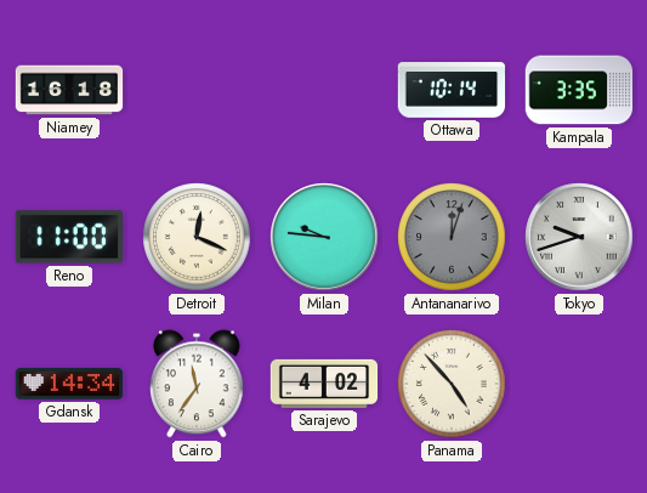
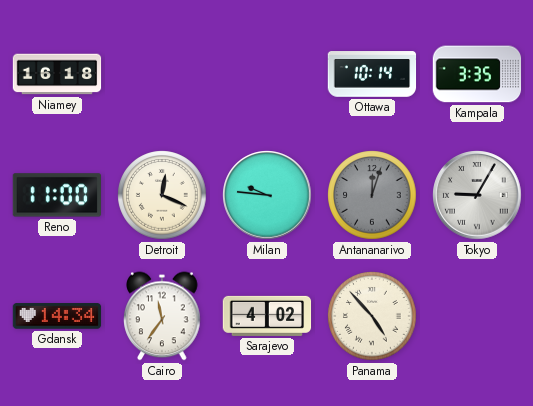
Tokyo: 9:42 -> 9:05
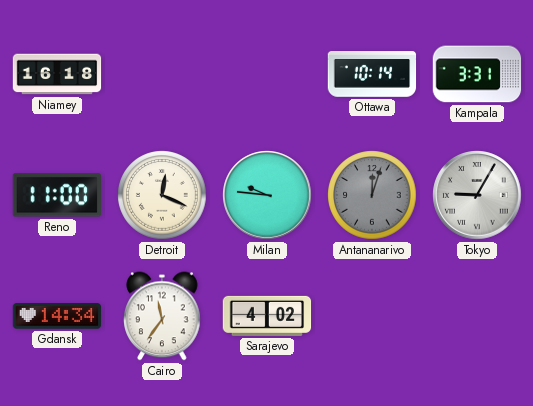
Kampala: 3:35 -> 3:31
Panama: 4:53 -> none
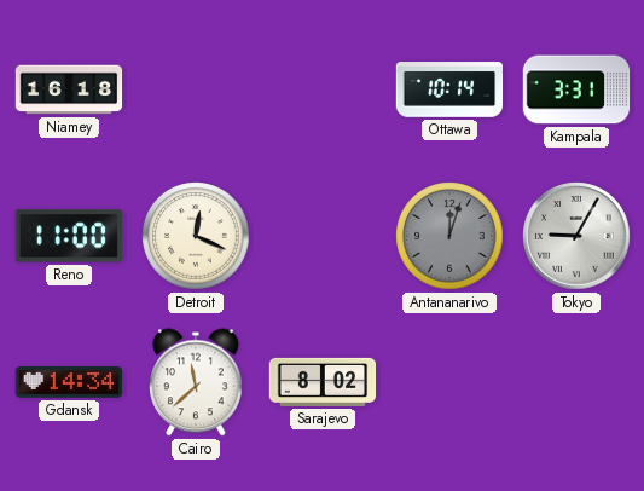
Milan: 9:46 -> none
Cairo: 11:36 -> 11:38
Sarajevo: 4:02 -> 8:02
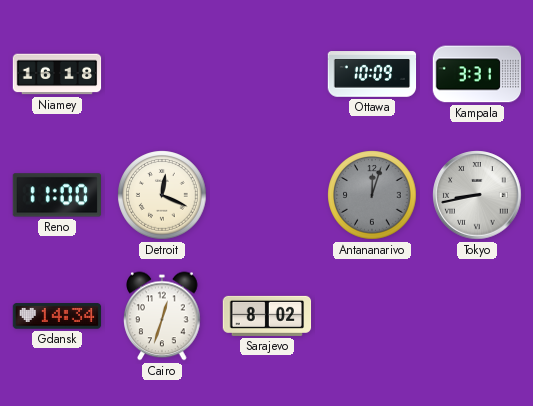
Ottawa: 10:14 -> 10:09
Tokyo: 9:05 -> 8:43
Cairo: 11:38 -> 12:33
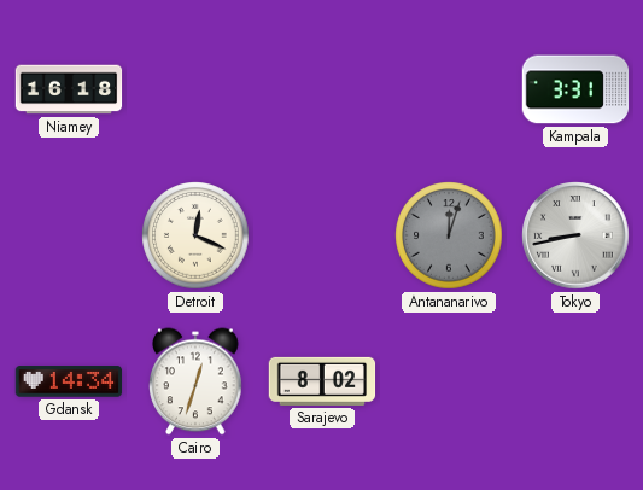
Ottawa: 10:09 -> none
Reno: 11:00 -> none
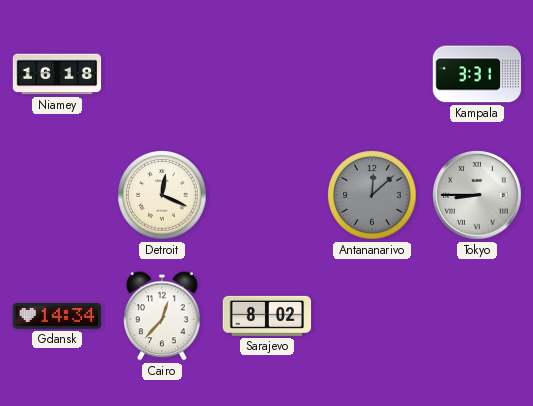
Antananarivo: 12:03 -> 12:08
Tokyo: 8:43 -> 8:45
Cairo: 12:33 -> 12:37
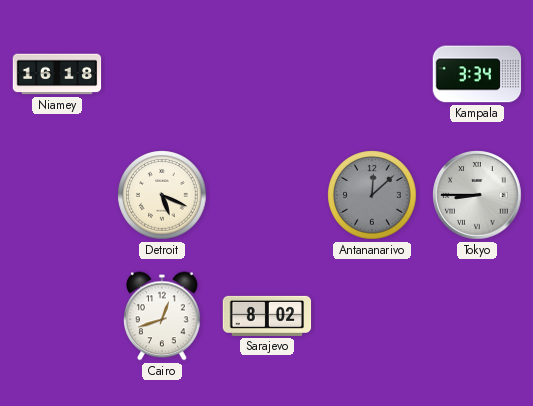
Kampala: 3:31 -> 3:34
Detroit: 12:19 -> 5:19
Gdansk: 14:34 -> none
Cairo: 12:37 -> 12:42
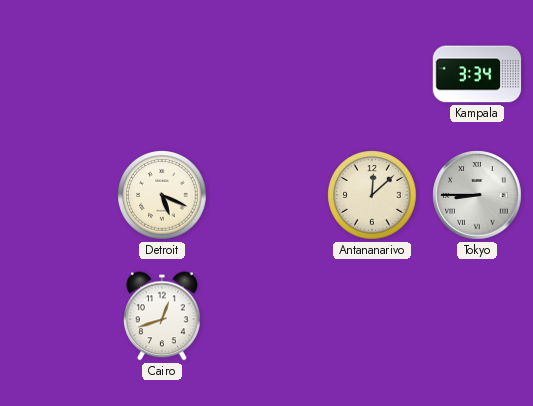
Niamey: 16:18 -> none
Antananarivo dial: grey -> cream
Sarajevo: 8:02 -> none
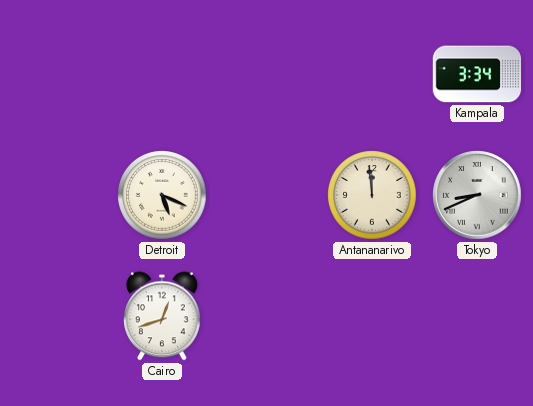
Antananarivo: 12:08 -> 11:59
Tokyo: 8:45 -> 8:41
